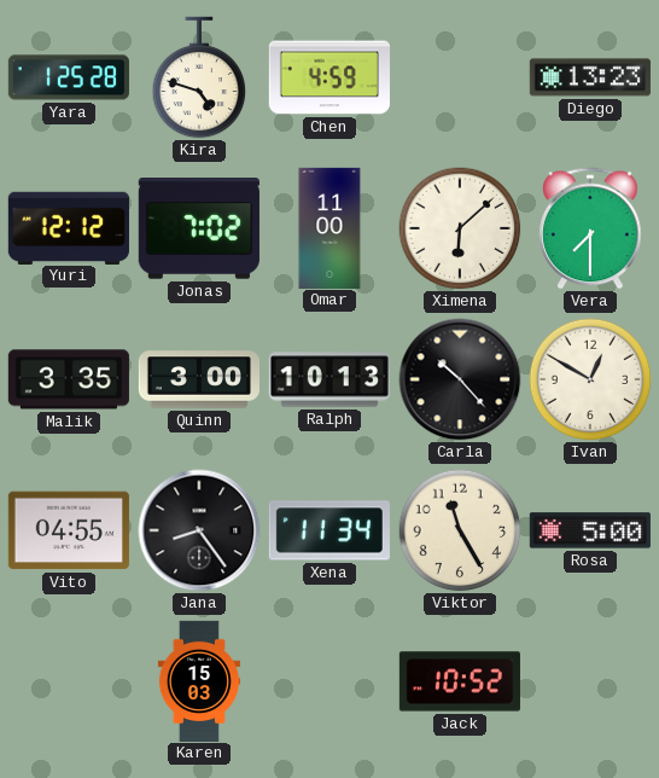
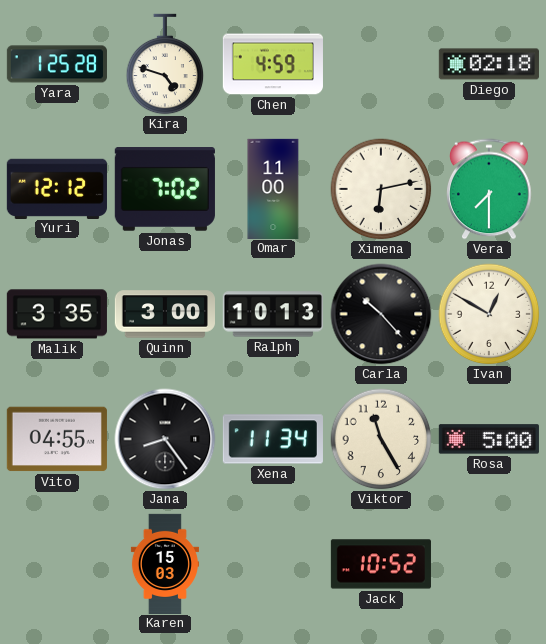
Diego: 13:23 -> 02:18
Ximena: 6:08 -> 6:13
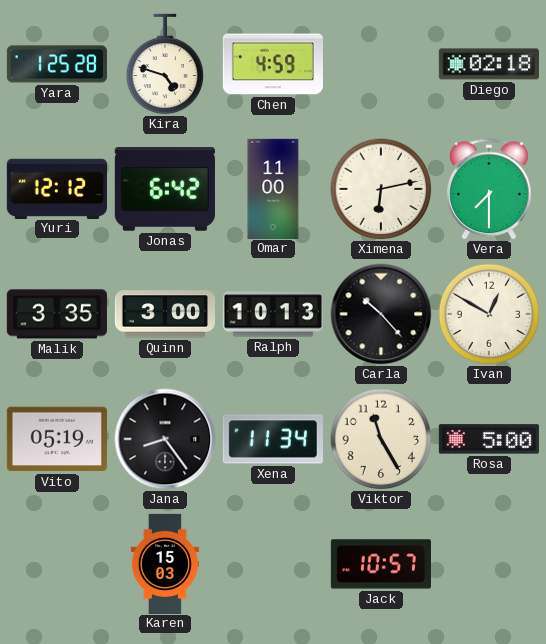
Jonas: 7:02 -> 6:42
Vito: 04:55 -> 05:19
Jack: 10:52 -> 10:57
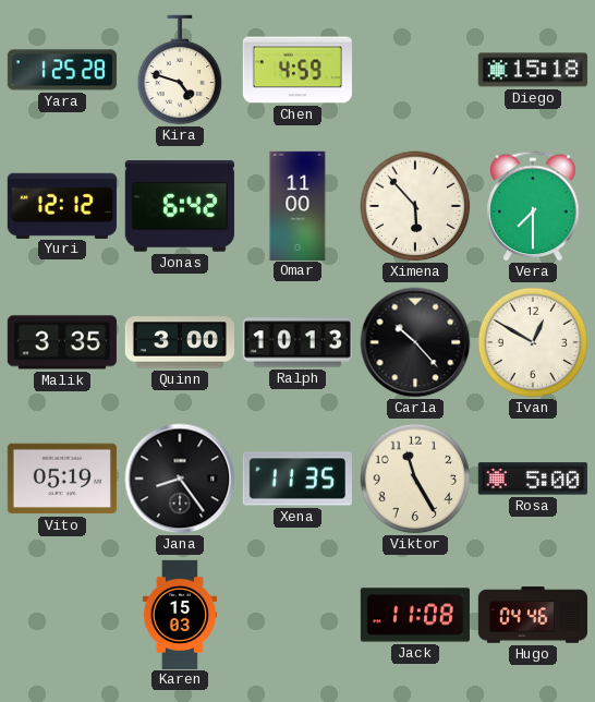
Diego: 02:18 -> 15:18
Ximena: 6:13 -> 5:53
Xena: 11:34 -> 11:35
Jack: 10:57 -> 11:08
Hugo: none -> 04:46
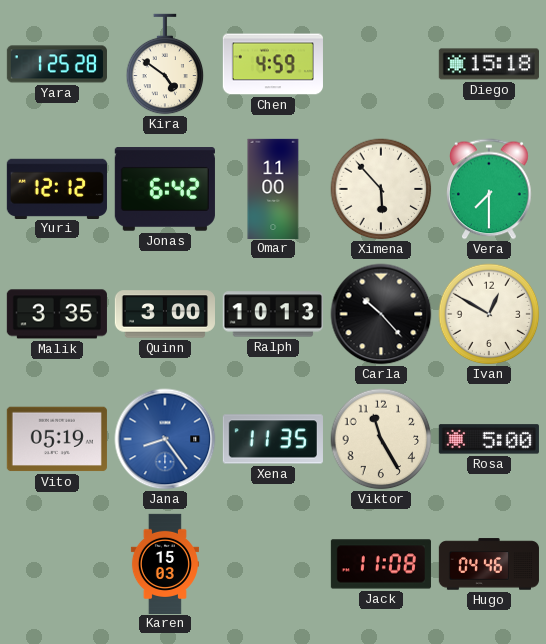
Kira: 4:48 -> 4:51
Jana dial: black -> blue
